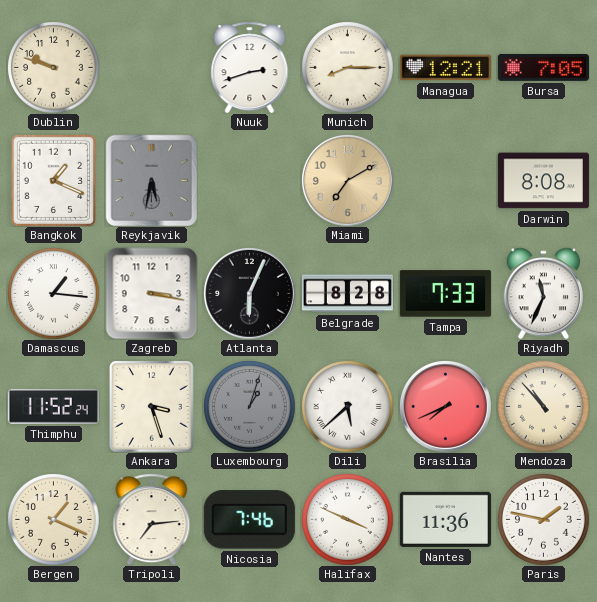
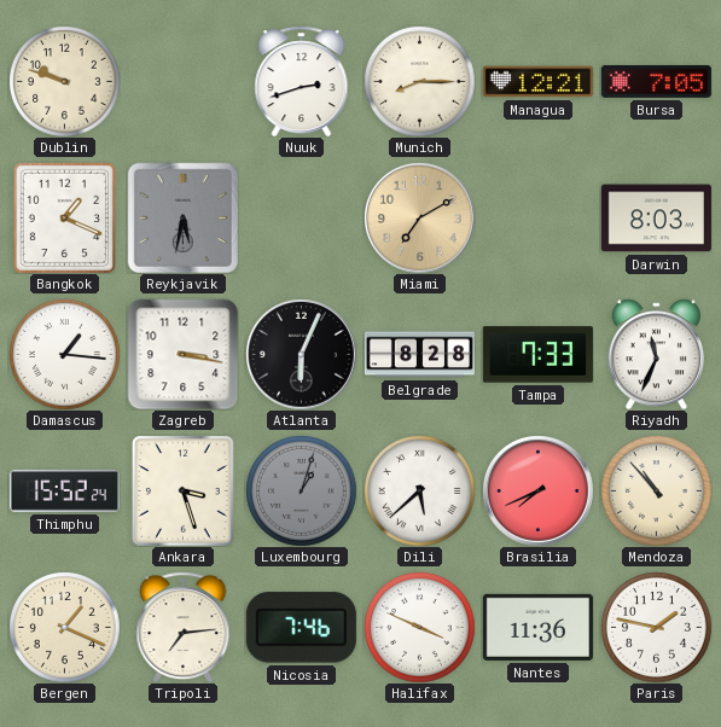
Darwin: 8:08 -> 8:03
Thimphu: 11:52 -> 15:52
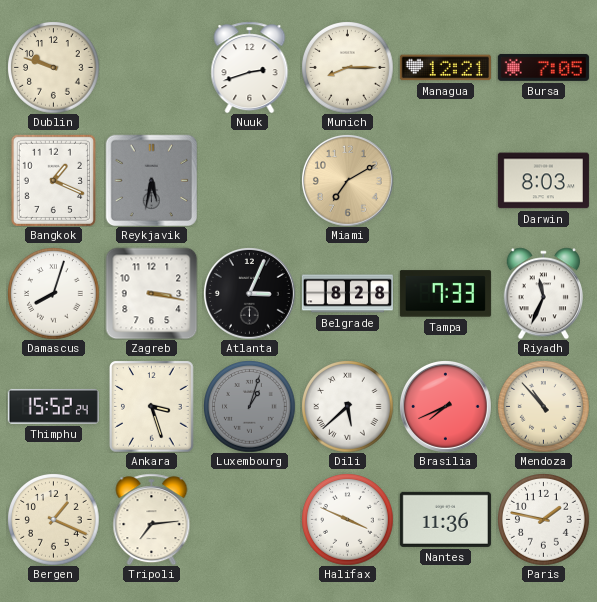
Damascus: 1:16 -> 8:03
Atlanta: 6:04 -> 3:04
Nicosia: 7:46 -> none
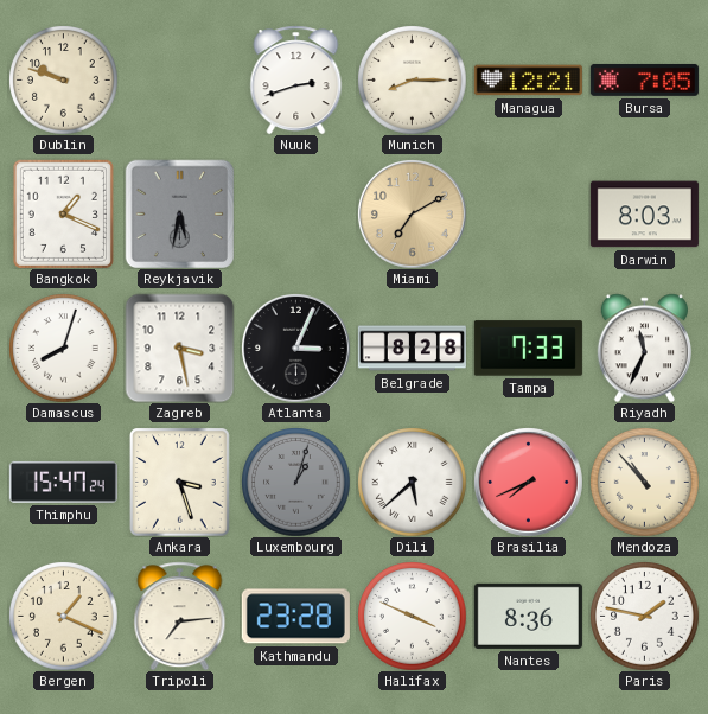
Zagreb: 3:17 -> 3:28
Thimphu: 15:52 -> 15:47
Kathmandu: none -> 23:28
Nantes: 11:36 -> 8:36
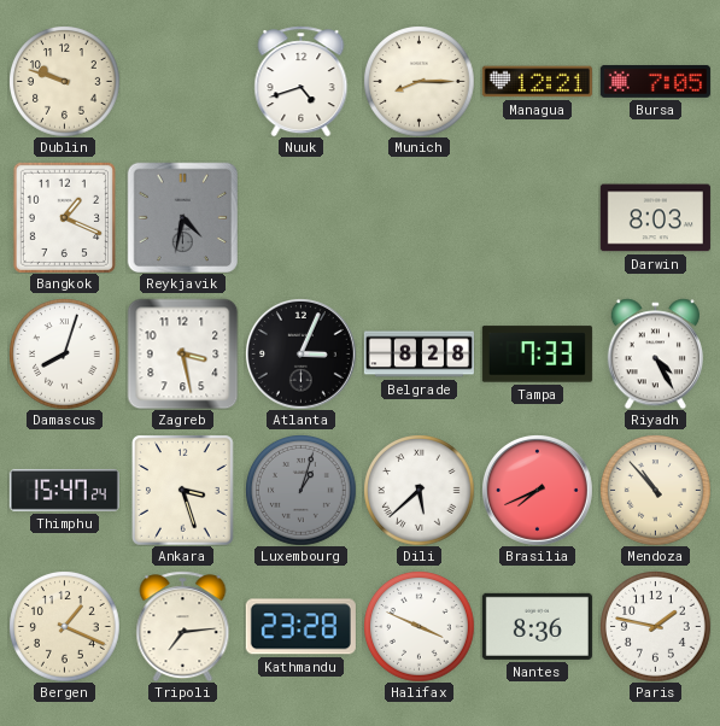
Nuuk: 2:42 -> 4:42
Reykjavik: 5:32 -> 4:32
Miami: 7:10 -> none
Riyadh: 11:34 -> 4:25
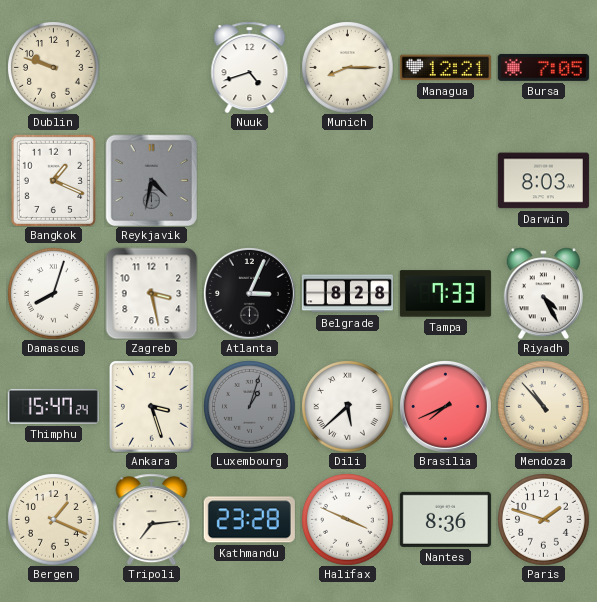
Paris: 1:47 -> 1:48
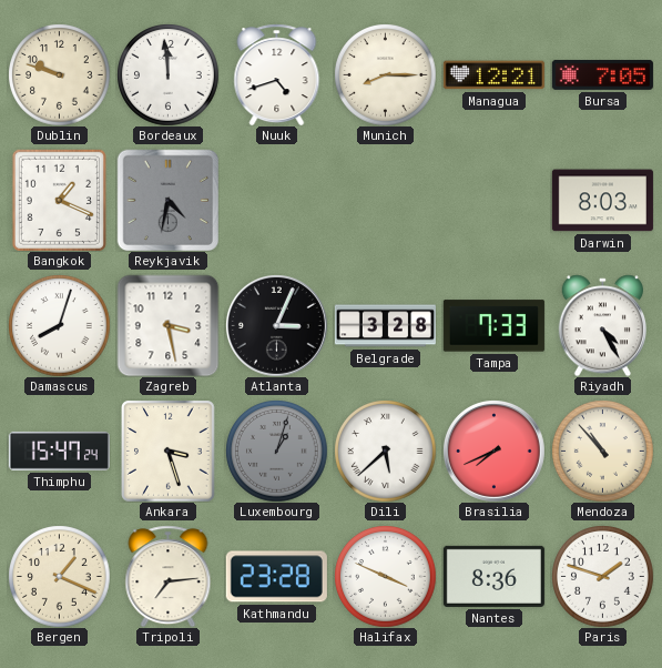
Bordeaux: none -> 11:59
Belgrade: 8:28 -> 3:28
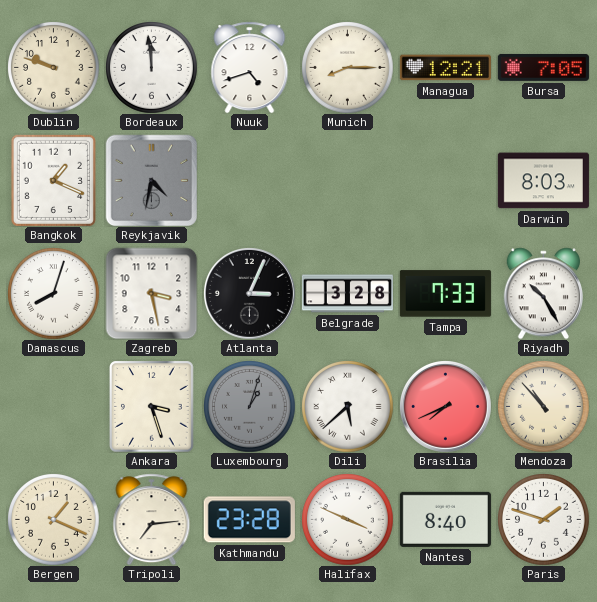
Riyadh: 4:25 -> 10:25
Thimphu: 15:47 -> none
Nantes: 8:36 -> 8:40
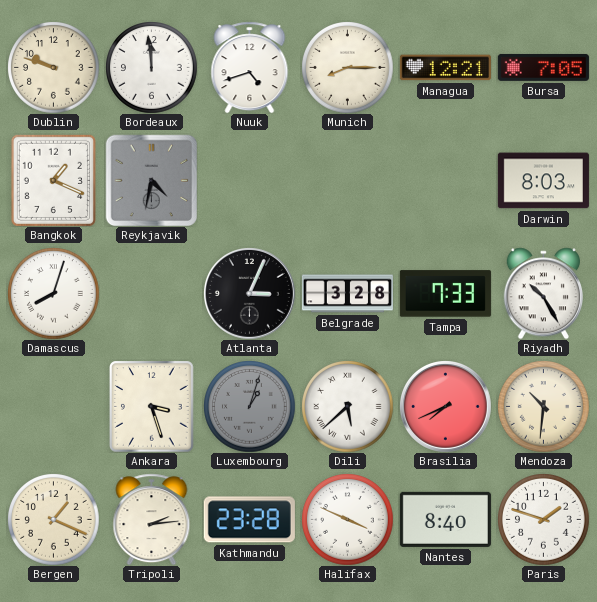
Zagreb: 3:28 -> none
Mendoza: 10:53 -> 10:31
Tripoli: 7:14 -> 2:14
